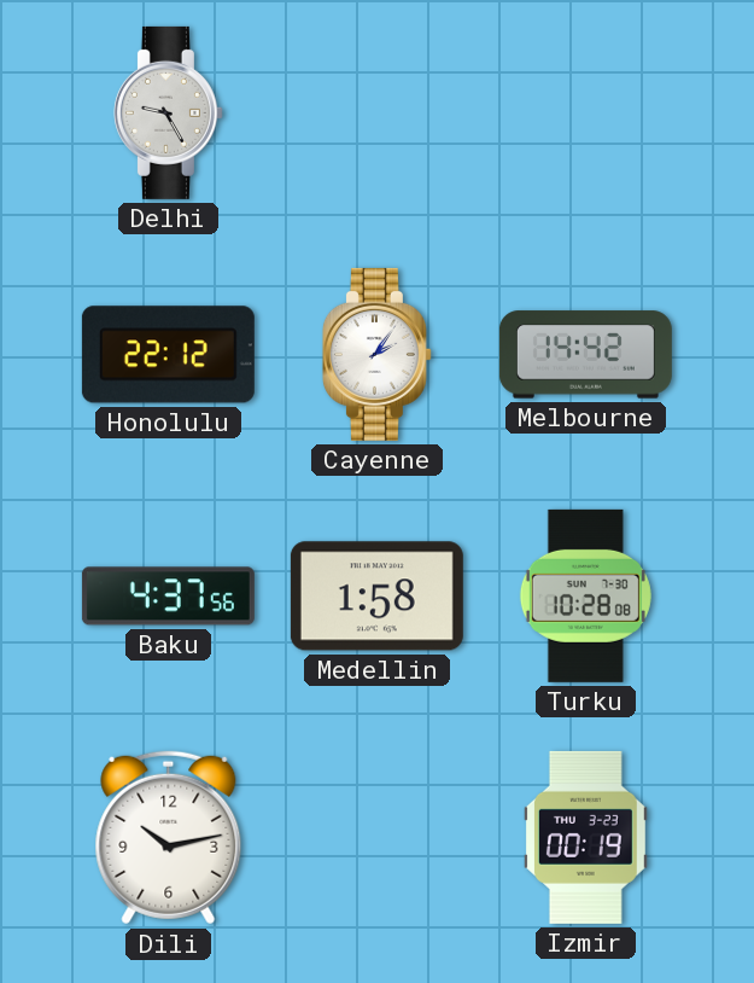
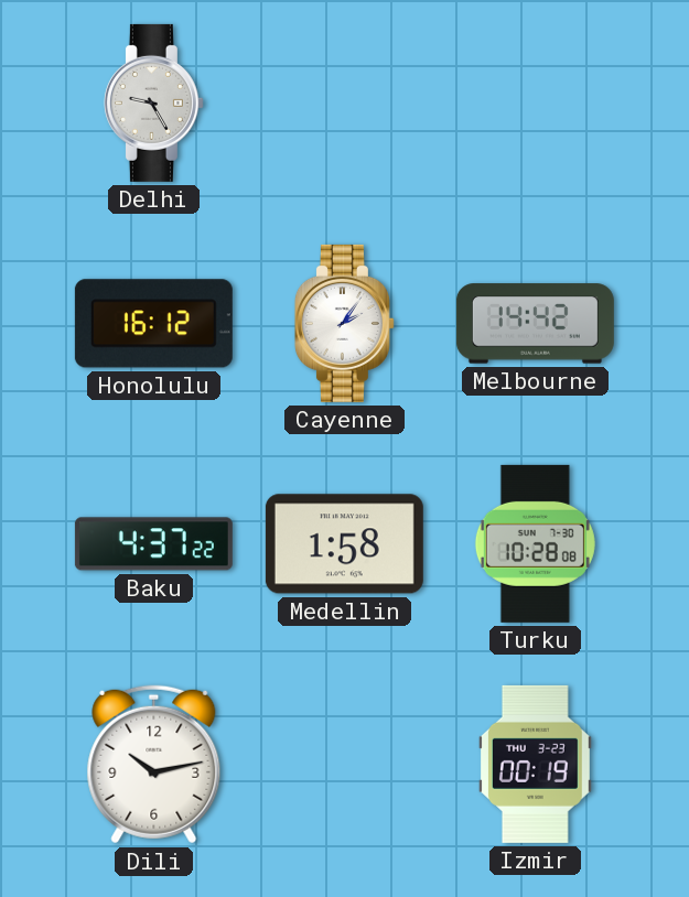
Honolulu: 22:12 -> 16:12
Baku: 4:37:56 -> 4:37:22
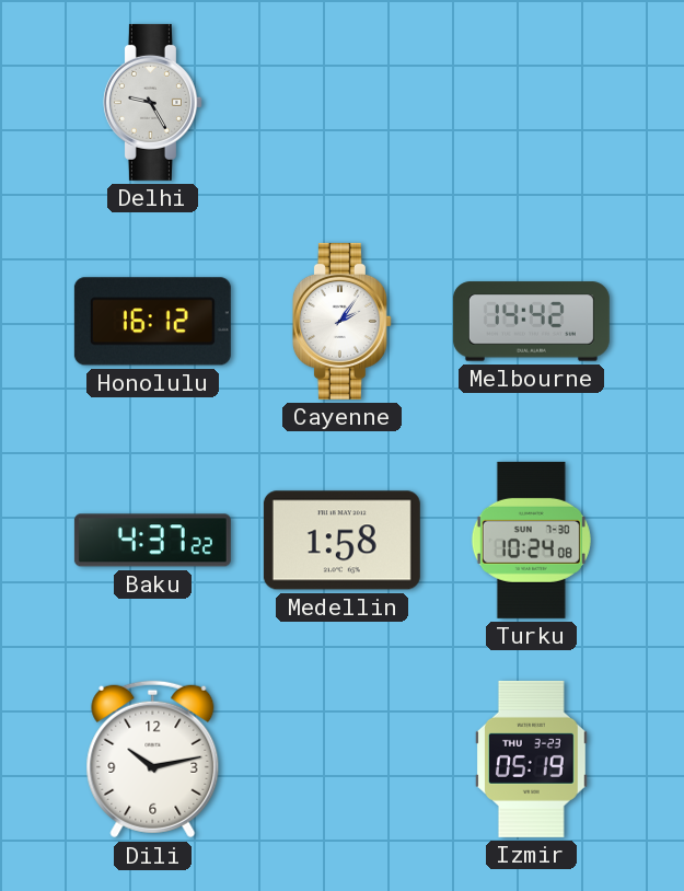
Turku: 10:28 -> 10:24
Izmir: 00:19 -> 05:19
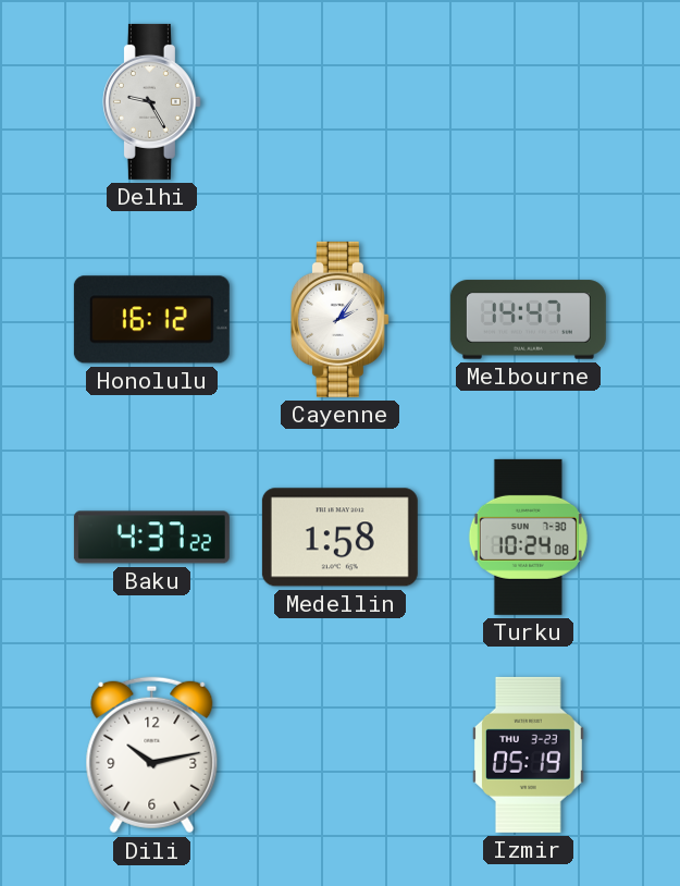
Melbourne: 14:42 -> 14:47
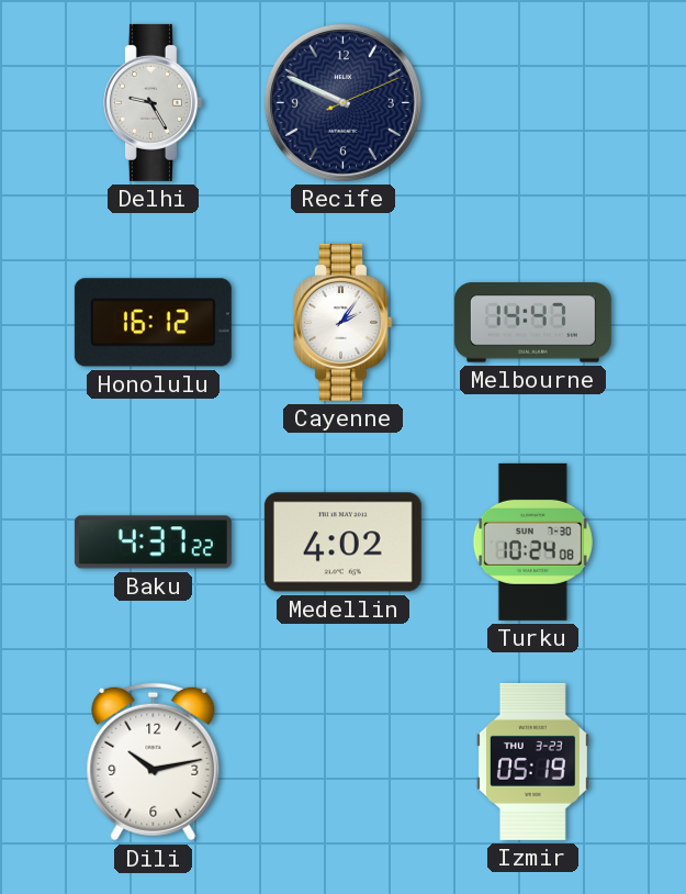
Recife: none -> 9:49
Medellin: 1:58 -> 4:02
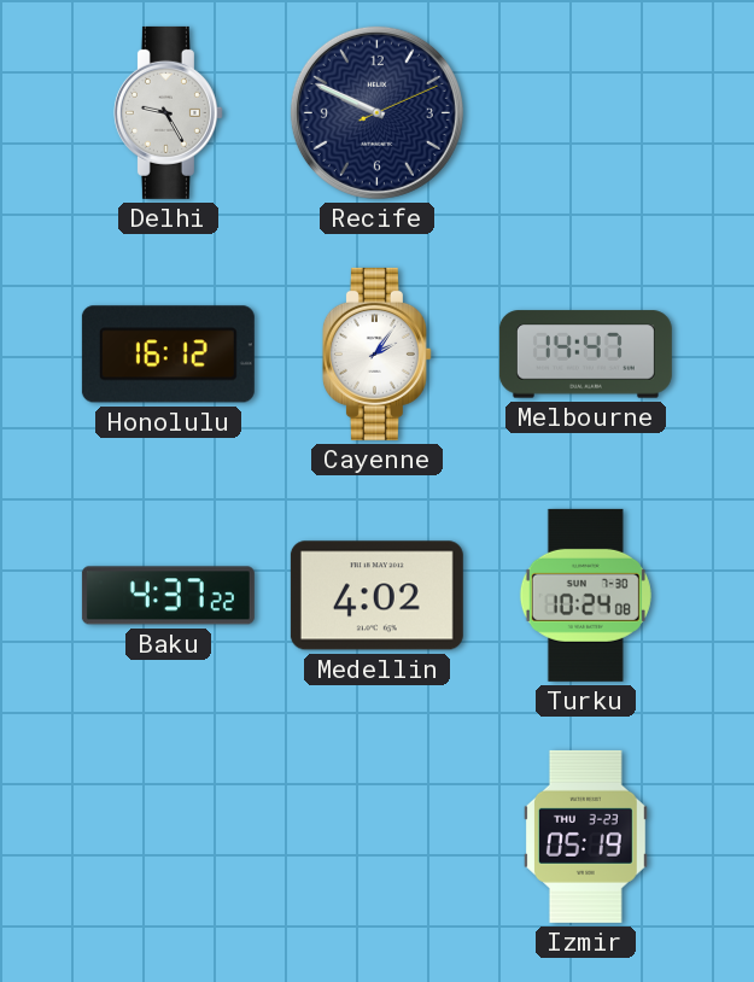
Dili: 10:13 -> none
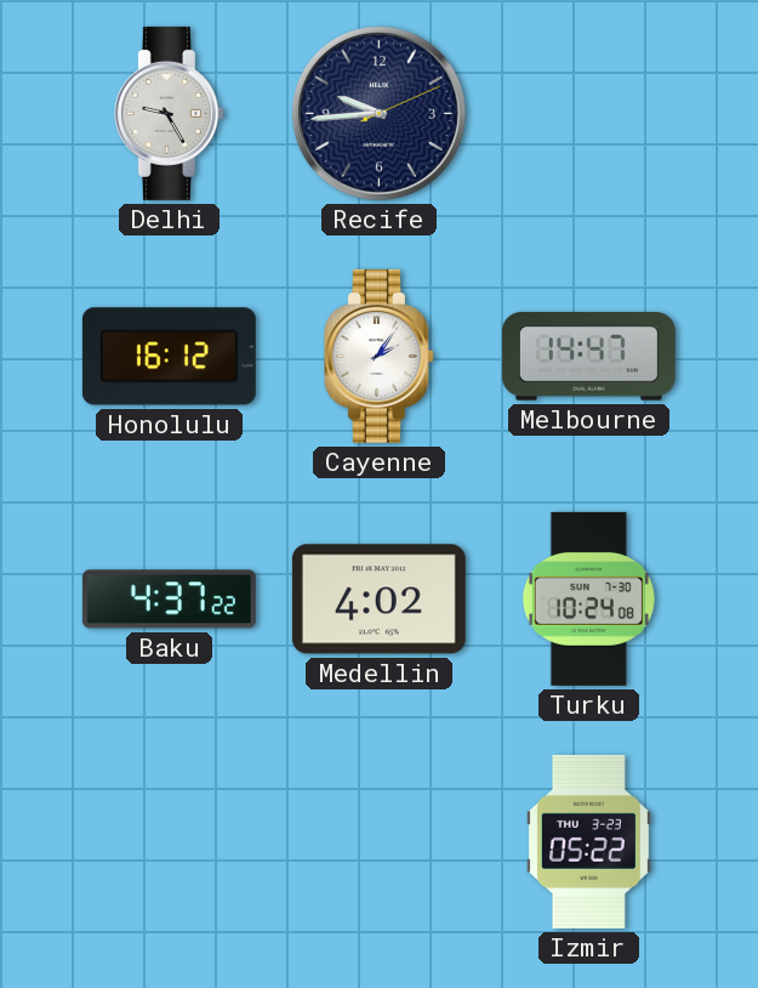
Recife: 9:49 -> 9:44
Izmir: 05:19 -> 05:22
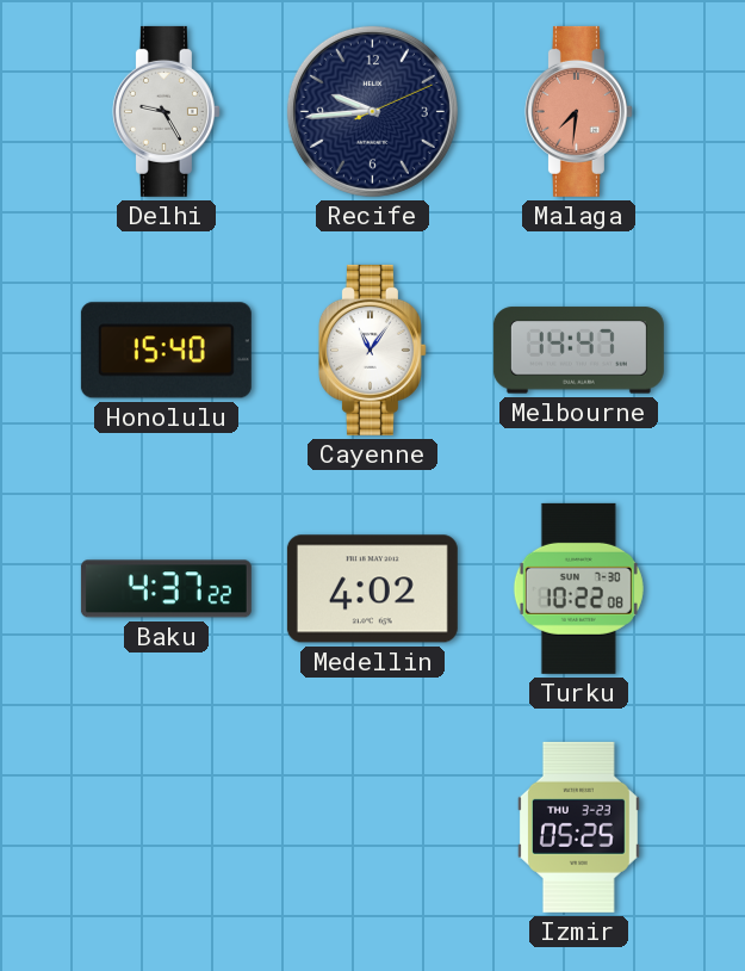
Malaga: none -> 7:31
Honolulu: 16:12 -> 15:40
Cayenne: 2:06 -> 11:06
Turku: 10:24 -> 10:22
Izmir: 05:22 -> 05:25
